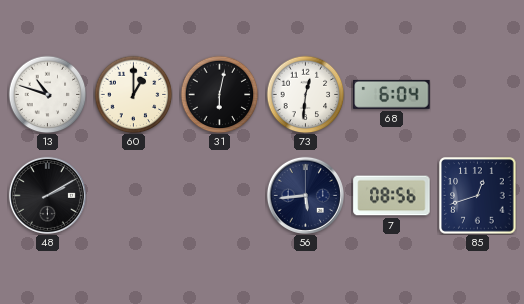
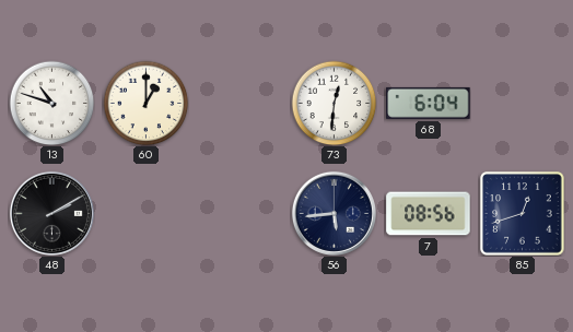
31: 6:02 -> none
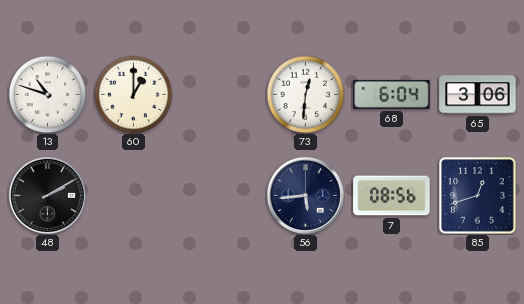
65: none -> 3:06
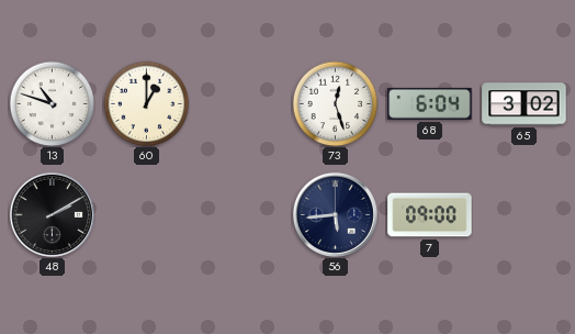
73: 12:31 -> 12:27
65: 3:06 -> 3:02
7: 08:56 -> 09:00
85: 12:42 -> none
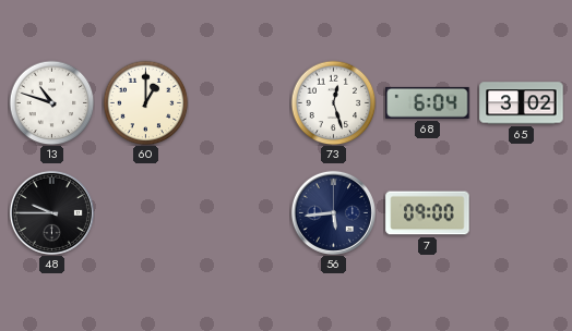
48: 2:10 -> 9:45
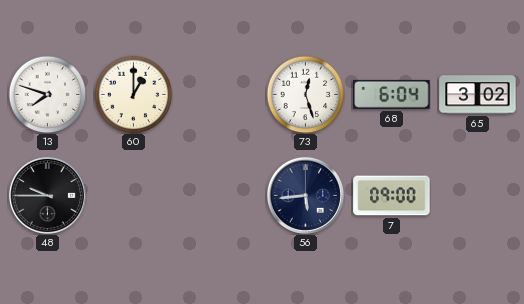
13: 10:48 -> 7:48
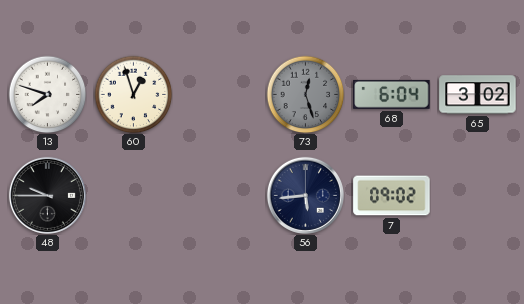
60: 1:00 -> 12:57
73 dial: white -> grey
7: 09:00 -> 09:02
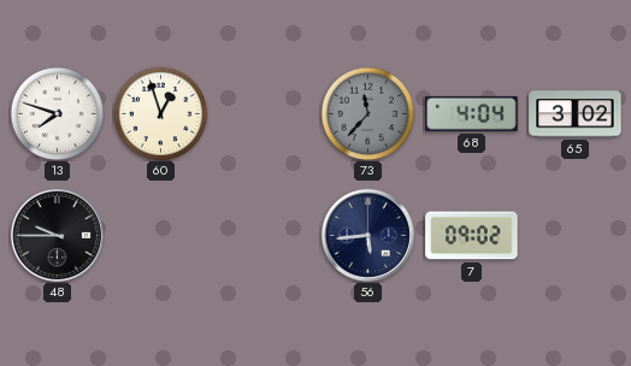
73: 12:27 -> 11:37
68: 6:04 -> 4:04
